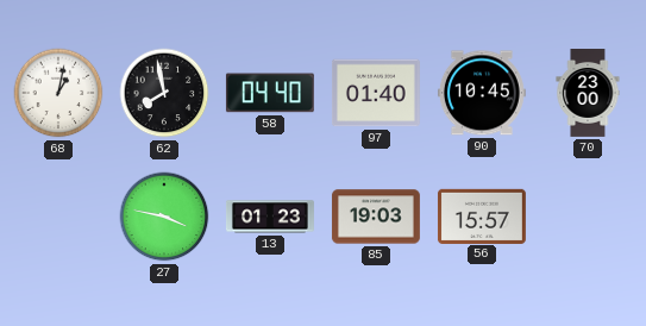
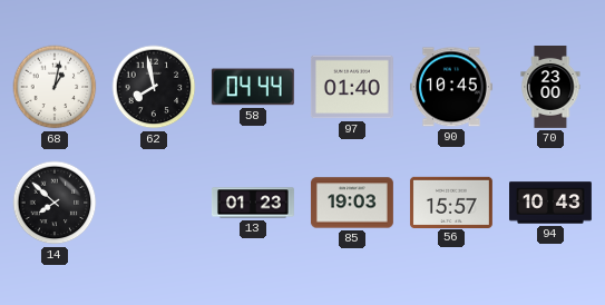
58: 04:40 -> 04:44
14: none -> 7:52
27: 3:47 -> none
94: none -> 10:43
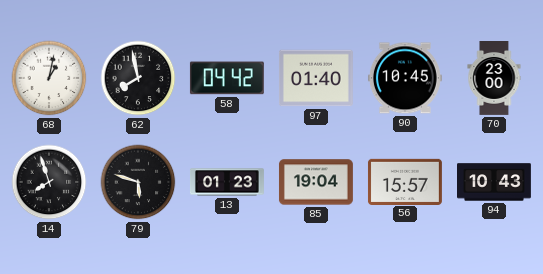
58: 04:44 -> 04:42
14: 7:52 -> 7:57
79: none -> 5:48
85: 19:03 -> 19:04
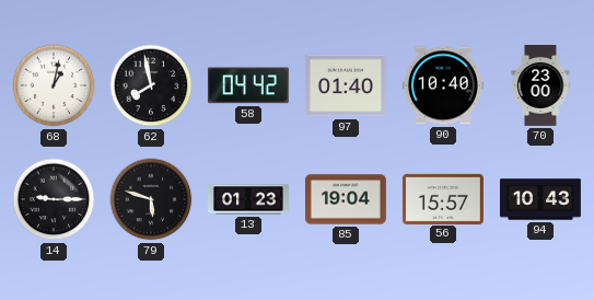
90: 10:45 -> 10:40
14: 7:57 -> 9:15
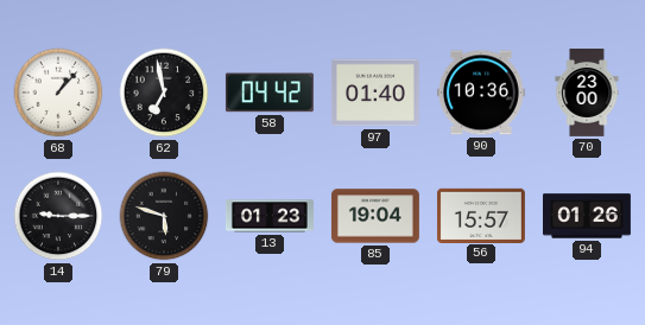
68: 1:02 -> 1:07
62: 7:58 -> 6:58
90: 10:40 -> 10:36
94: 10:43 -> 01:26
